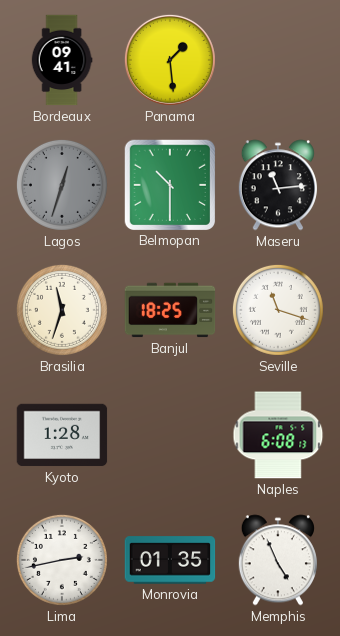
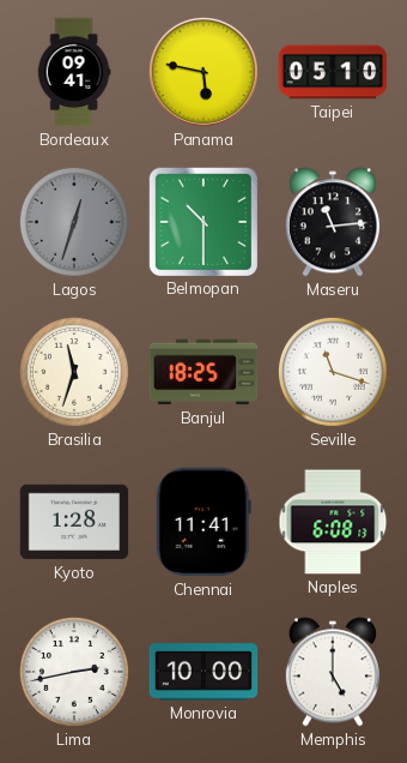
Panama: 1:29 -> 5:47
Taipei: none -> 05:10
Chennai: none -> 11:41
Monrovia: 01:35 -> 10:00
Memphis: 4:56 -> 5:00
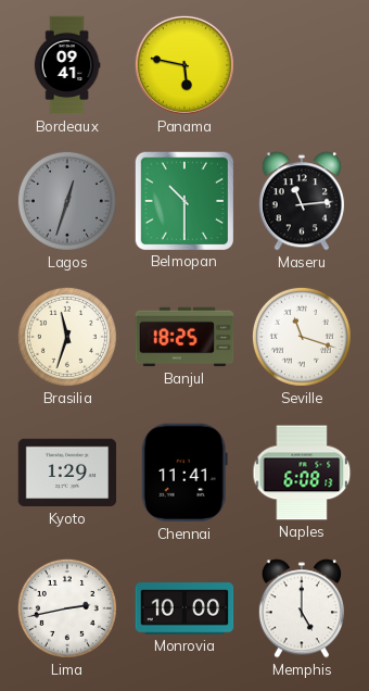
Taipei: 05:10 -> none
Kyoto: 1:28 -> 1:29
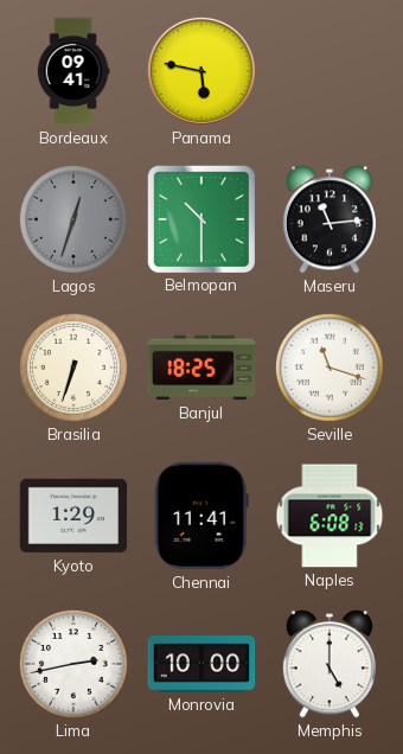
Brasilia: 11:33 -> 6:33
